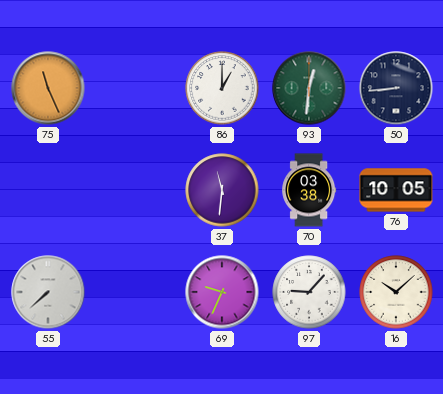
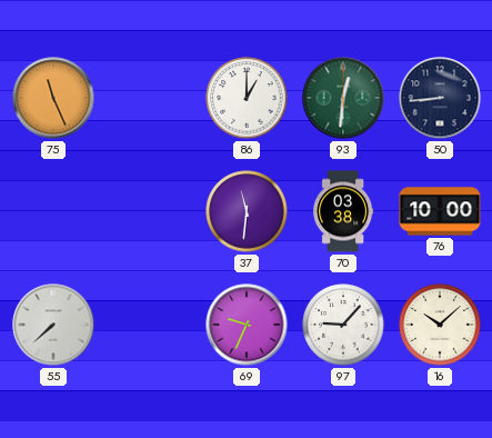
76: 10:05 -> 10:00
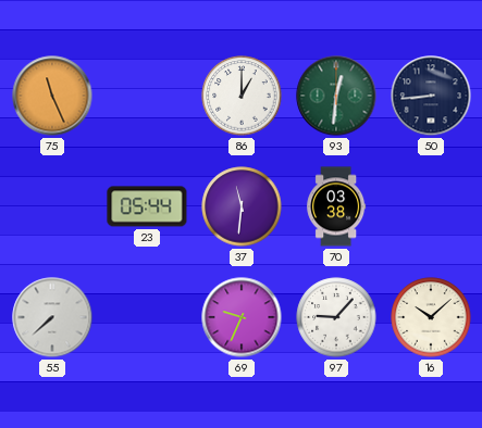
23: none -> 05:44
76: 10:00 -> none
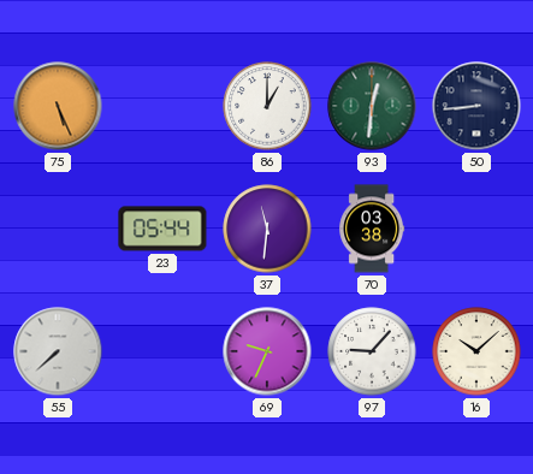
75: 11:26 -> 5:26
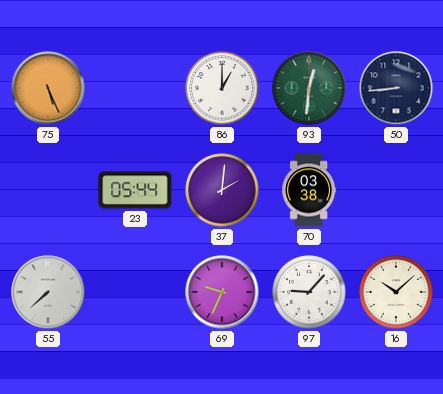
37: 11:31 -> 2:01
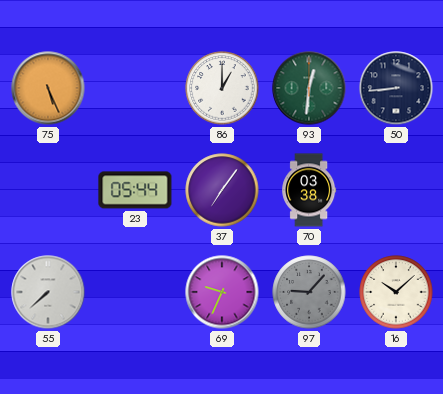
37: 2:01 -> 7:06
97 dial: white -> grey
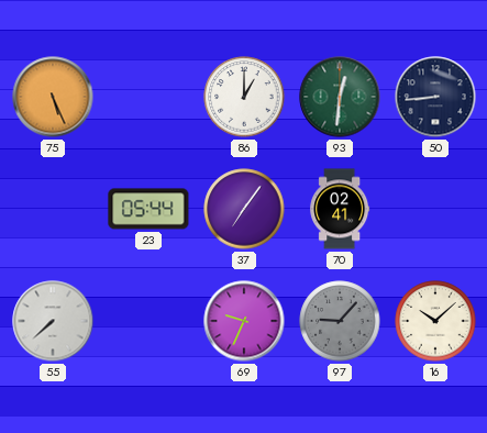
70: 03:38 -> 02:41
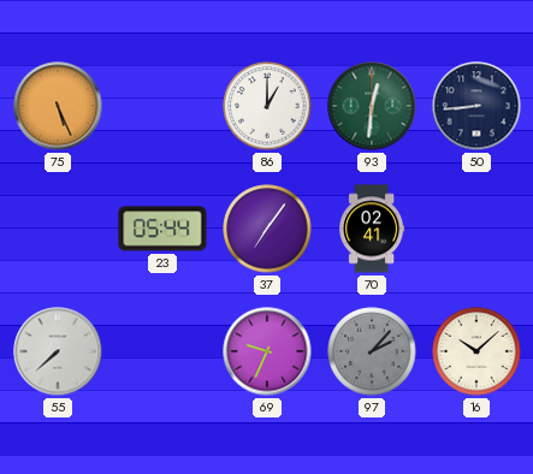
97: 9:07 -> 2:07
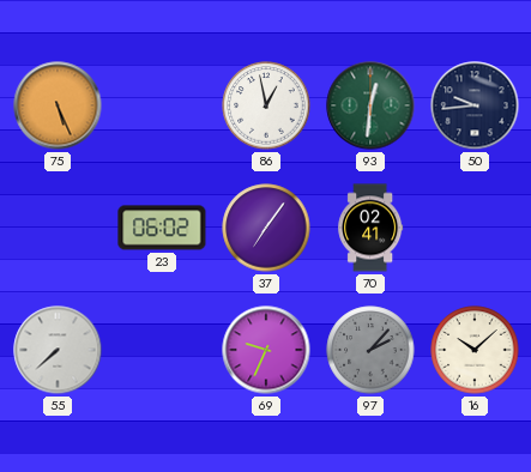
86: 1:00 -> 12:58
50: 8:44 -> 9:44
23: 05:44 -> 06:02
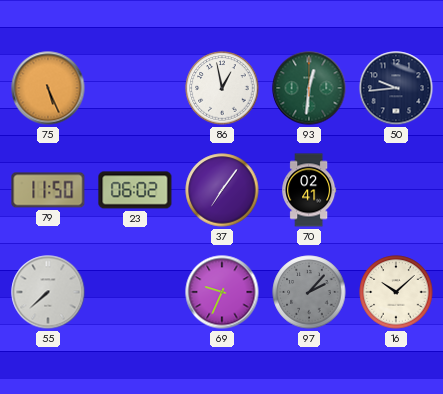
79: none -> 11:50
